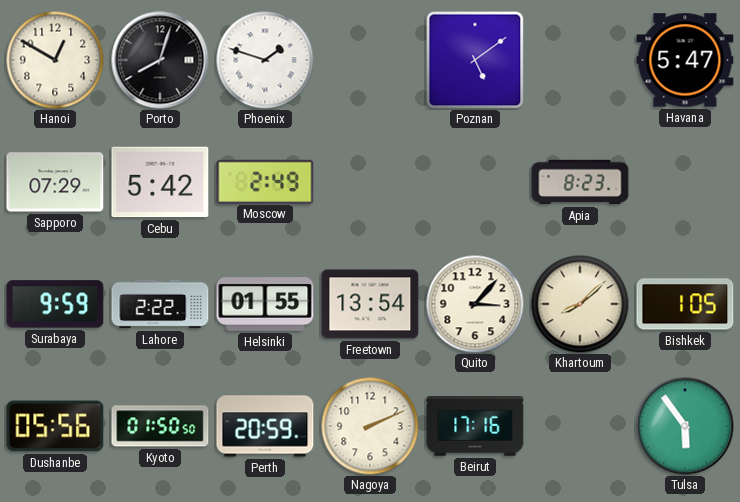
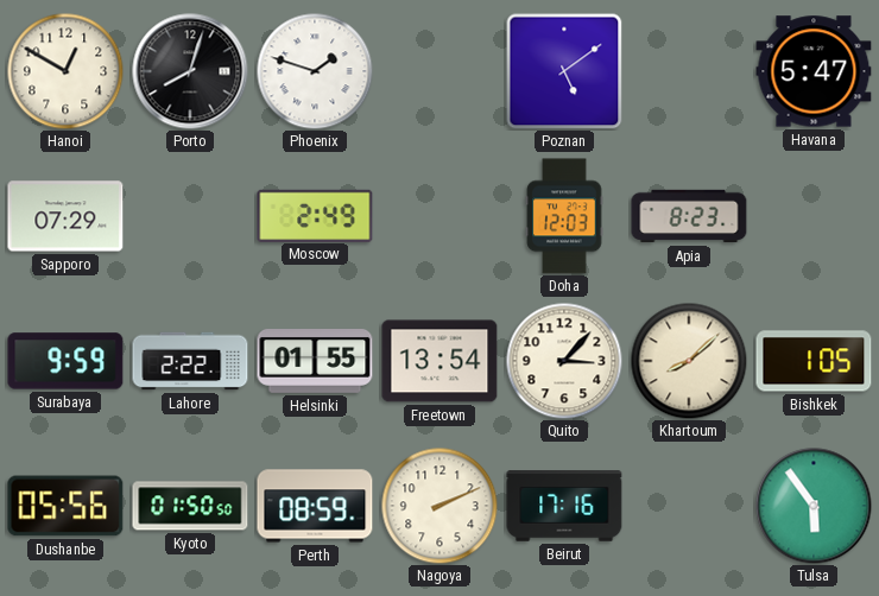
Cebu: 5:42 -> none
Doha: none -> 12:03
Perth: 20:59 -> 08:59
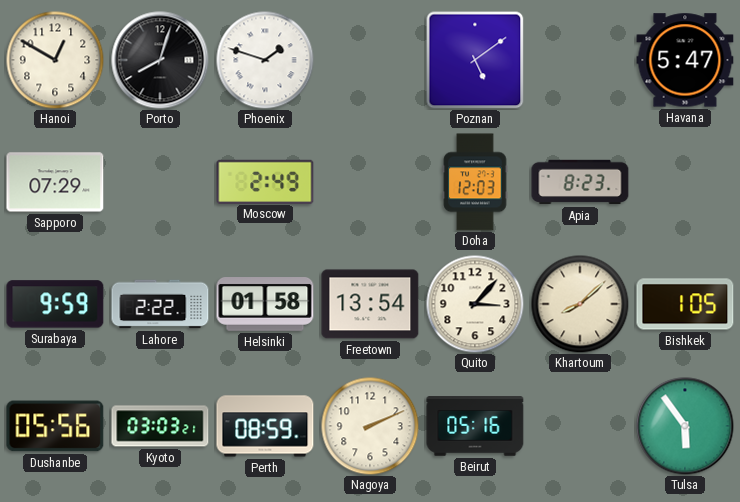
Helsinki: 01:55 -> 01:58
Kyoto: 01:50 -> 03:03
Beirut: 17:16 -> 05:16
